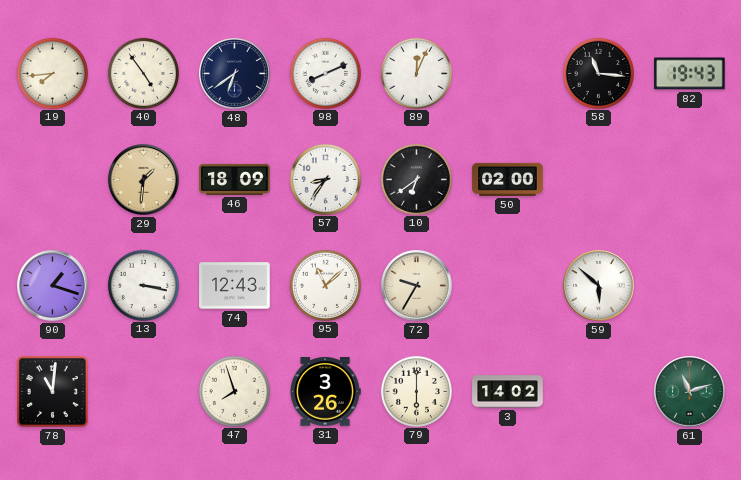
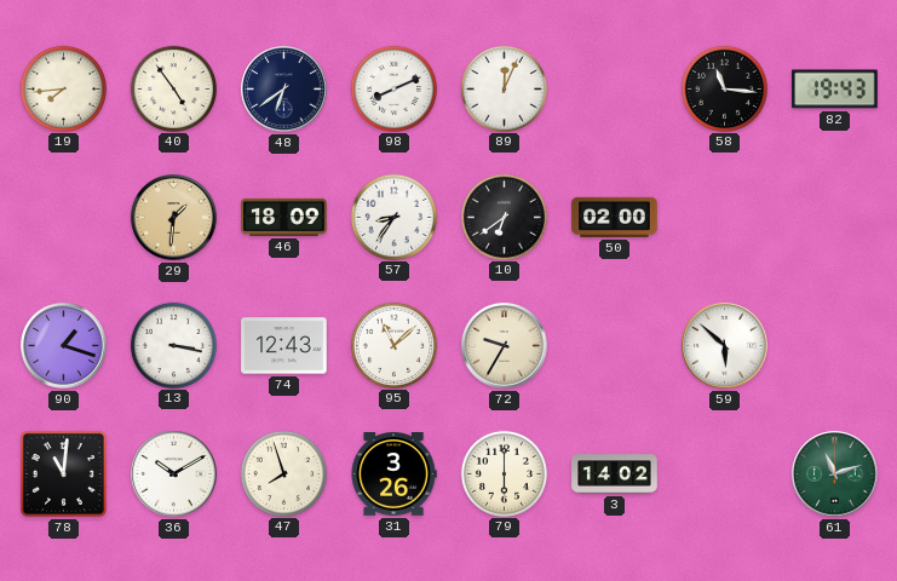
36: none -> 10:10
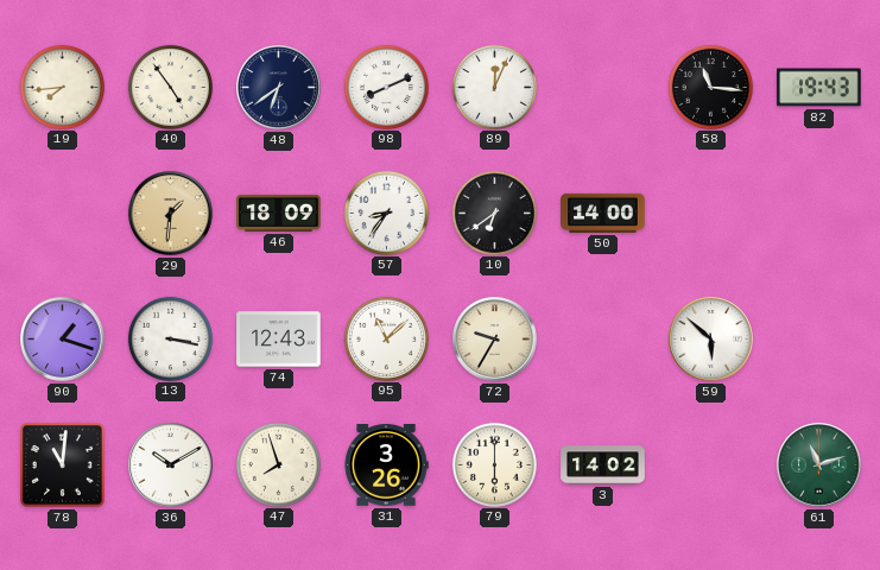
50: 02:00 -> 14:00
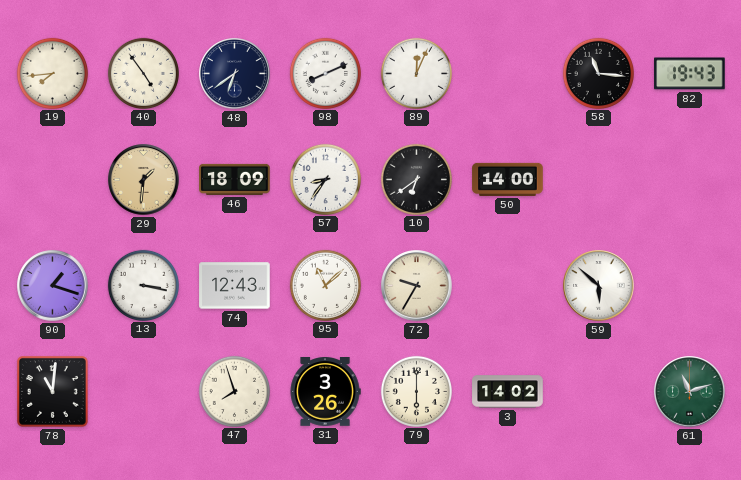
36: 10:10 -> none
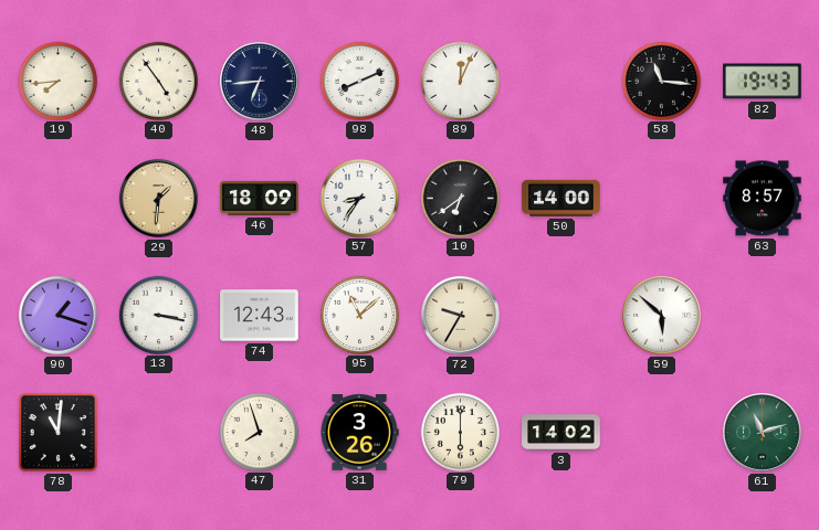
48: 6:39 -> 6:44
63: none -> 8:57
